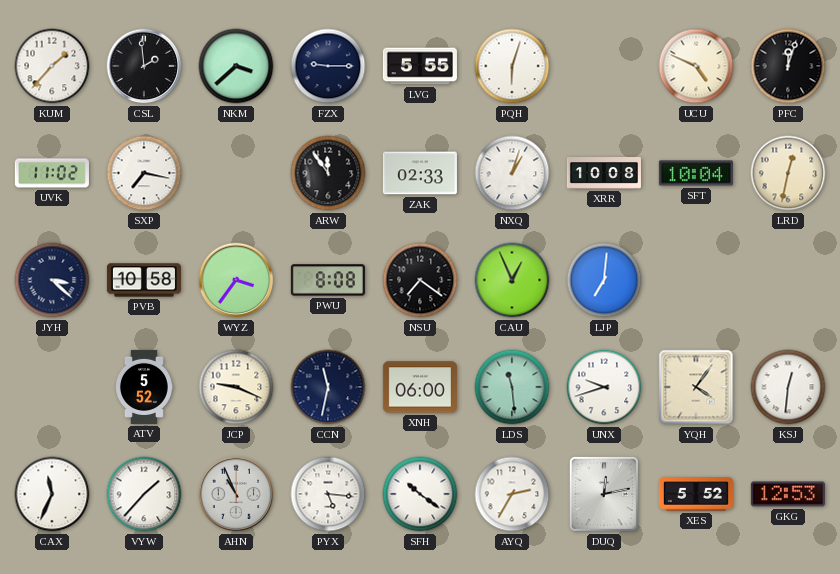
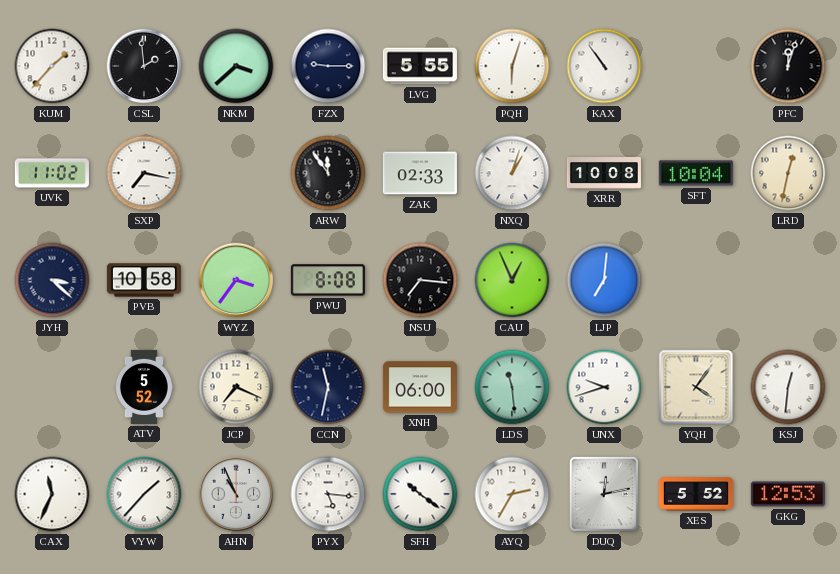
KAX: none -> 10:54
UCU: 4:49 -> none
NSU: 7:21 -> 7:16
JCP: 9:19 -> 7:19
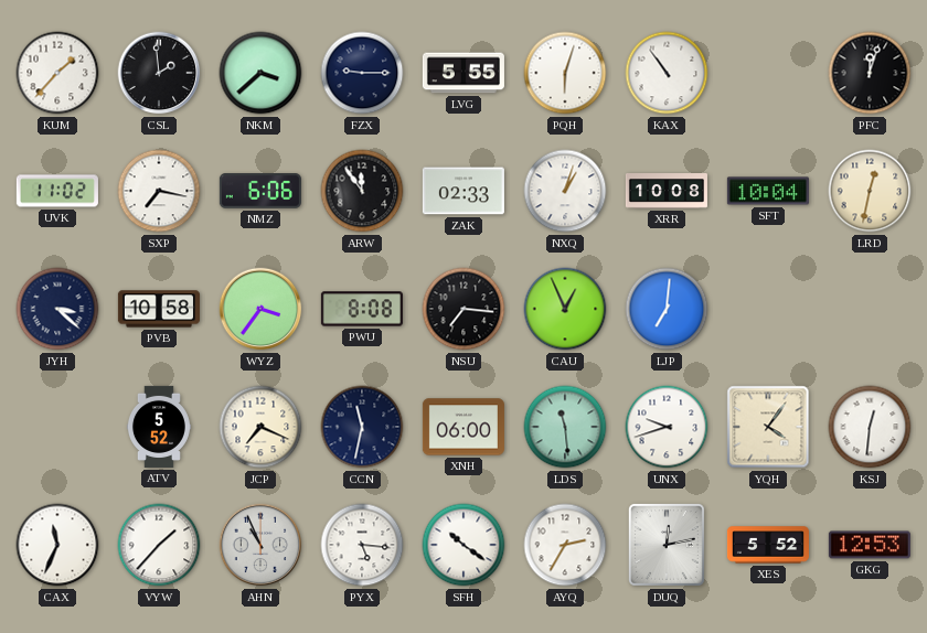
NMZ: none -> 6:06
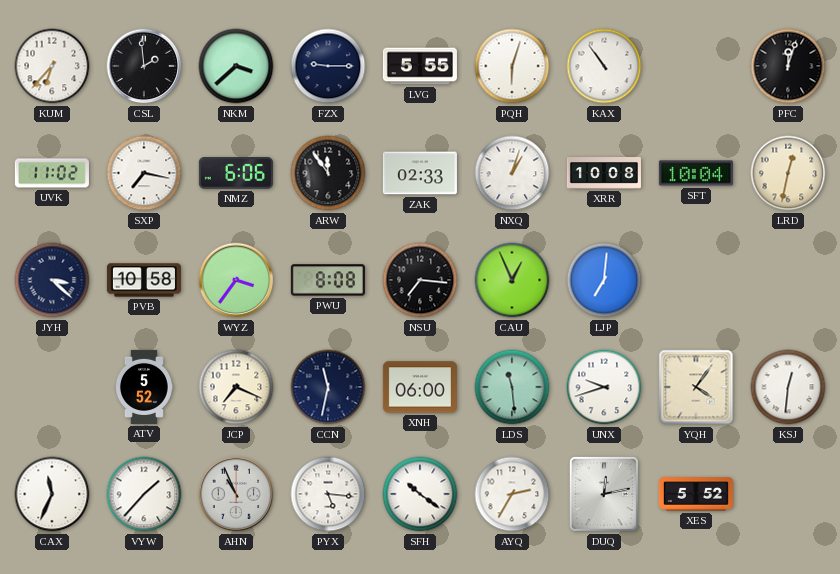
KUM: 1:37 -> 6:37
GKG: 12:53 -> none
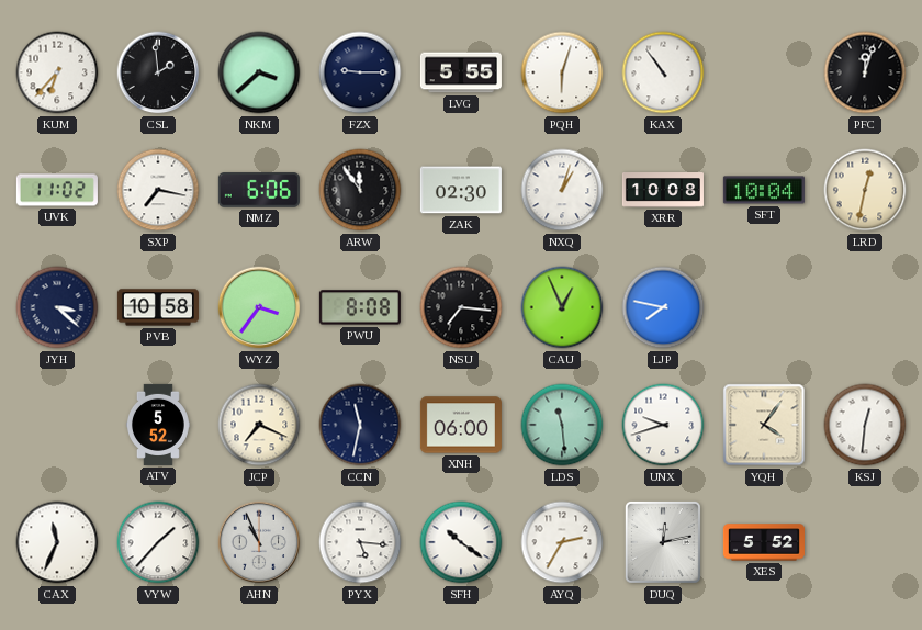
ZAK: 02:33 -> 02:30
LJP: 7:01 -> 7:47
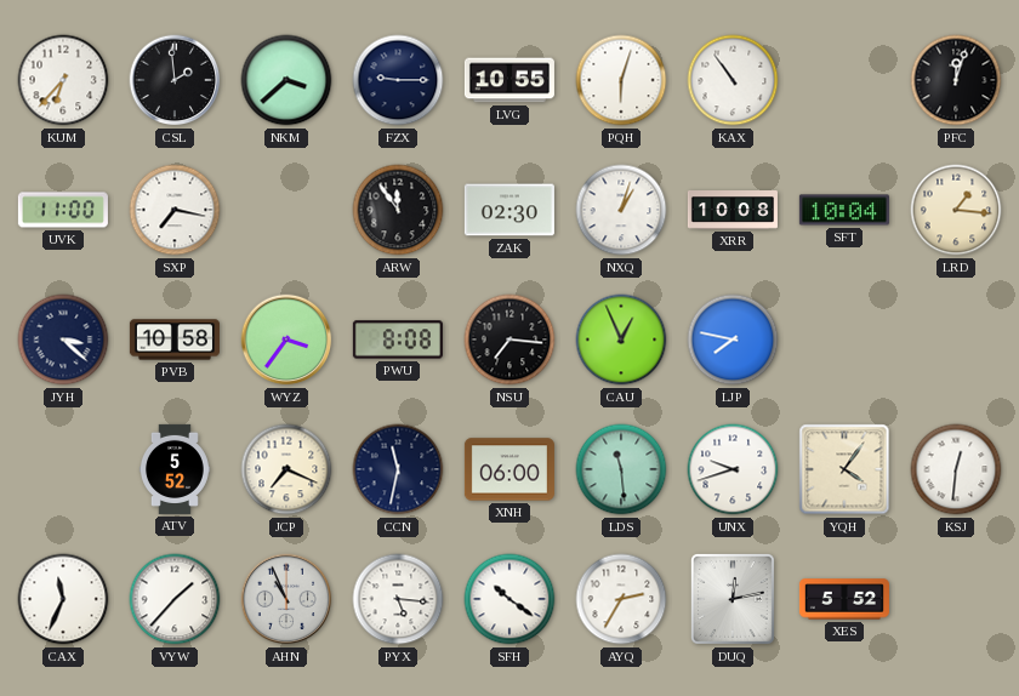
LVG: 5:55 -> 10:55
UVK: 11:02 -> 11:00
NMZ: 6:06 -> none
LRD: 12:32 -> 1:16
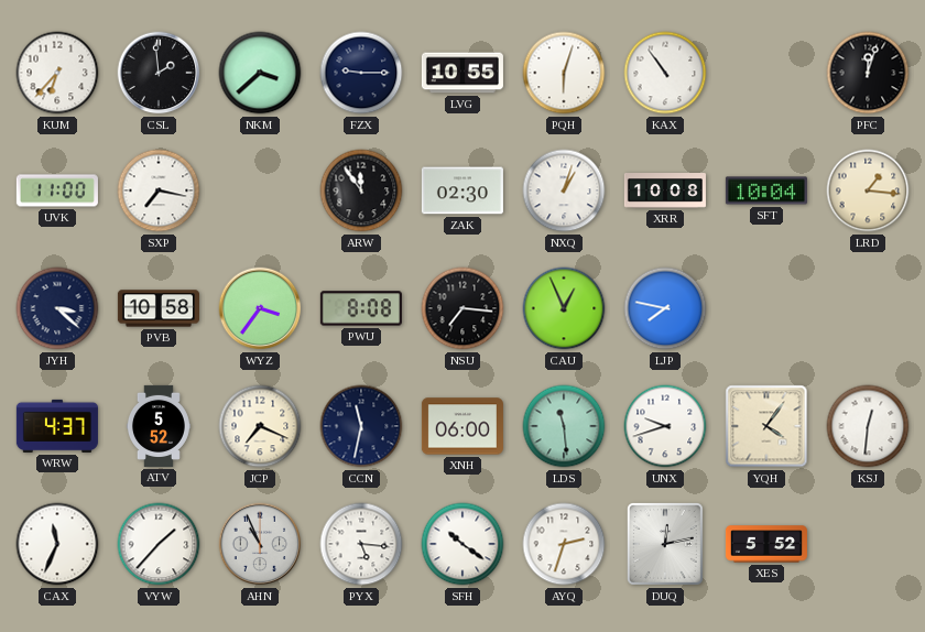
WRW: none -> 4:37
AYQ: 2:35 -> 2:33
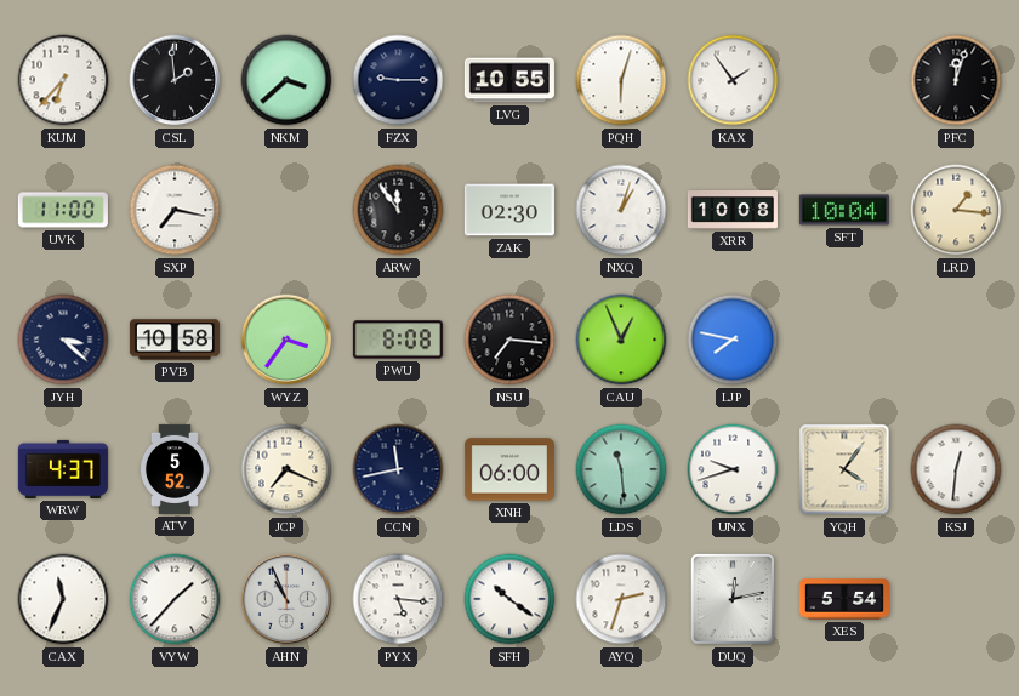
KAX: 10:54 -> 1:54
CCN: 11:32 -> 11:43
XES: 5:52 -> 5:54
